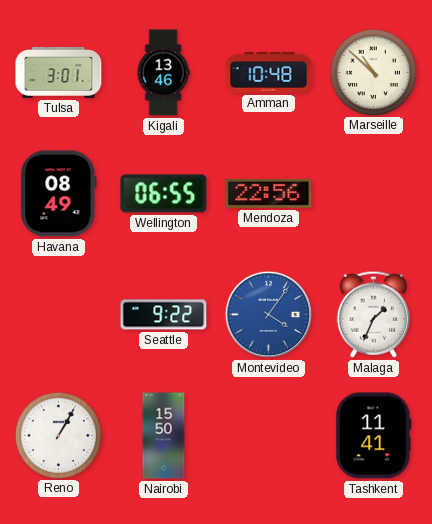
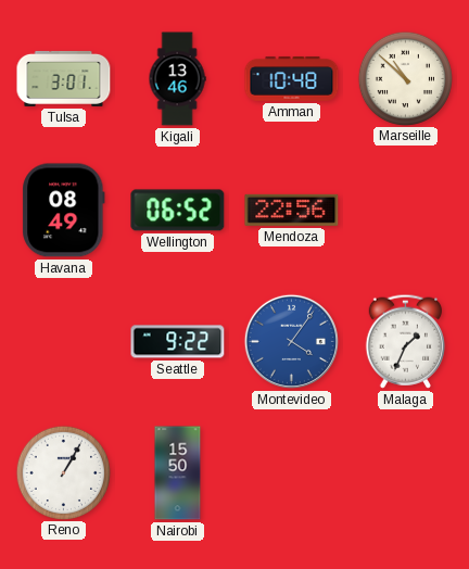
Wellington: 06:55 -> 06:52
Tashkent: 11:41 -> none
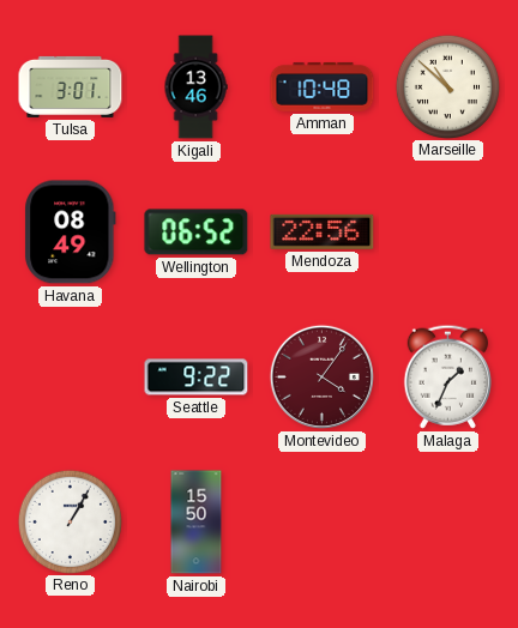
Montevideo dial: blue -> burgundy
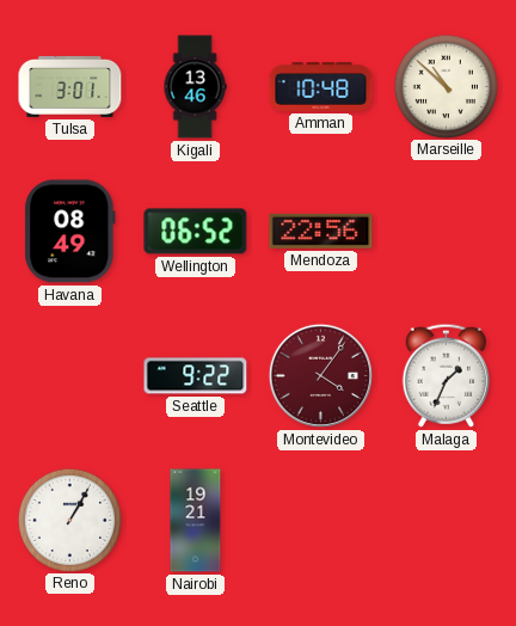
Nairobi: 15:50 -> 19:21
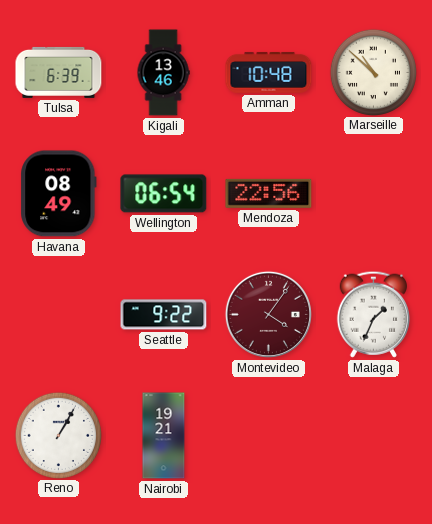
Tulsa: 3:01 -> 6:39
Wellington: 06:52 -> 06:54
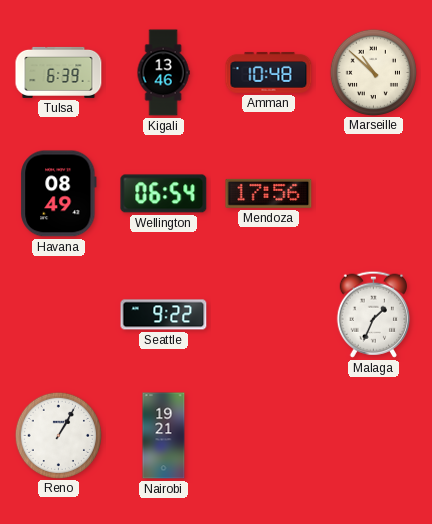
Mendoza: 22:56 -> 17:56
Montevideo: 4:06 -> none
